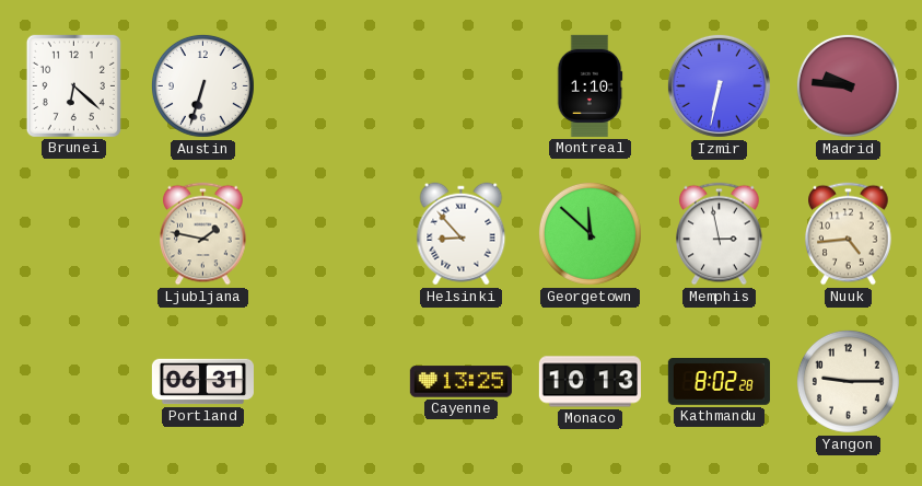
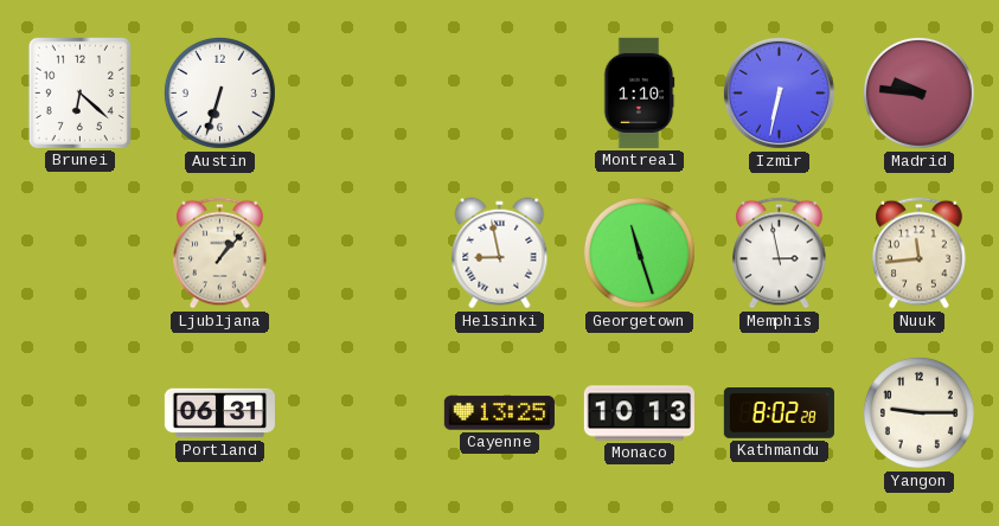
Ljubljana: 1:47 -> 1:07
Helsinki: 8:53 -> 8:58
Georgetown: 11:52 -> 11:27
Nuuk: 4:44 -> 11:44
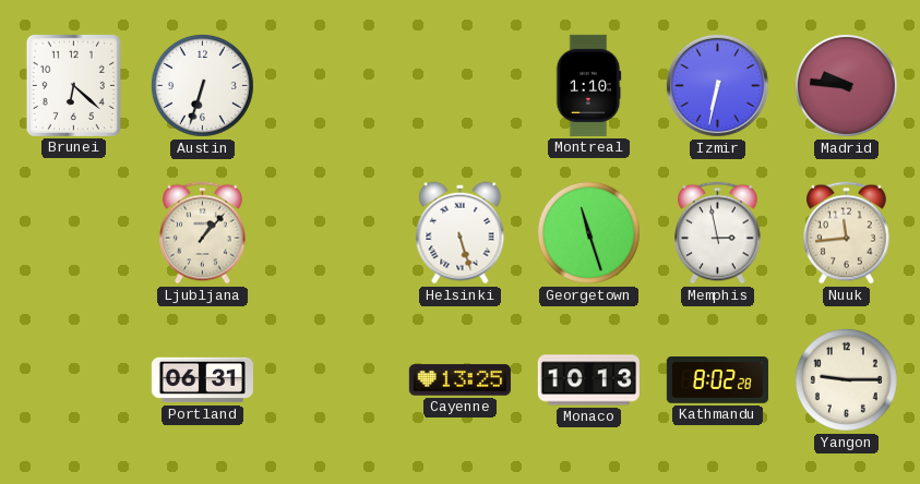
Helsinki: 8:58 -> 5:27
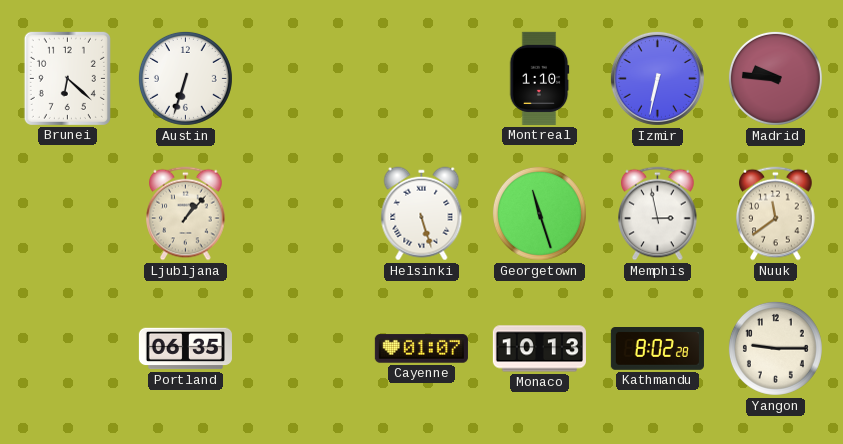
Nuuk: 11:44 -> 11:39
Portland: 06:31 -> 06:35
Cayenne: 13:25 -> 01:07
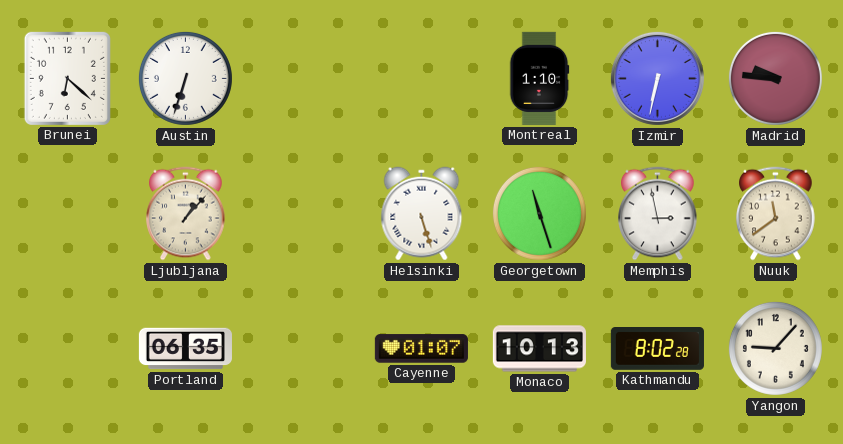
Yangon: 9:15 -> 9:07
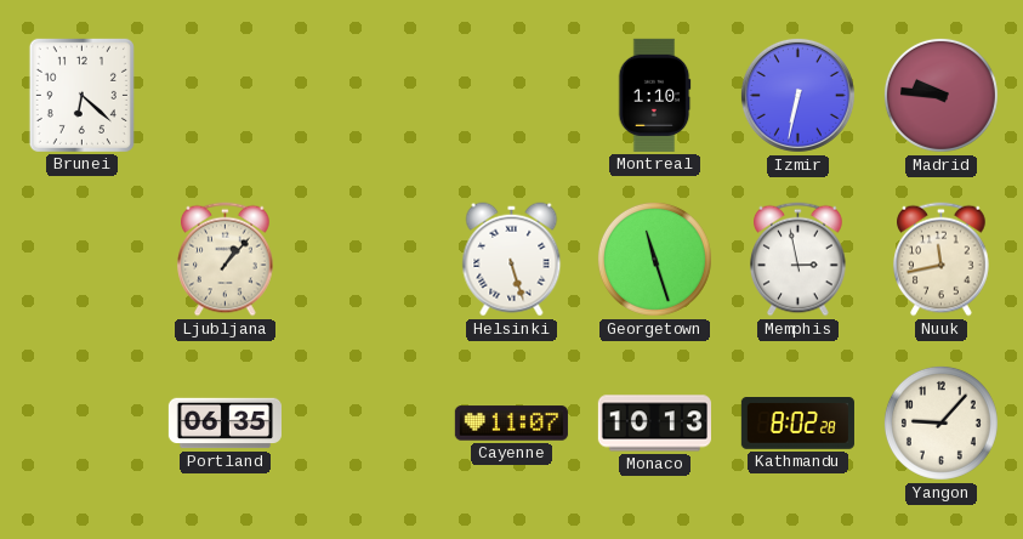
Austin: 6:33 -> none
Nuuk: 11:39 -> 11:43
Cayenne: 01:07 -> 11:07
